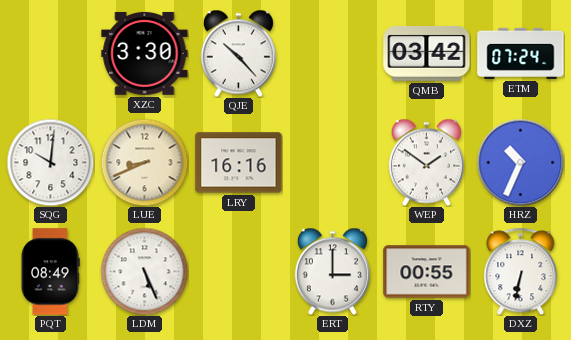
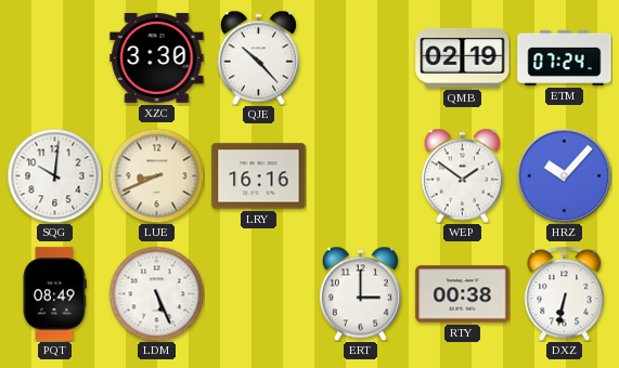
QMB: 03:42 -> 02:19
HRZ: 10:34 -> 10:07
RTY: 00:55 -> 00:38
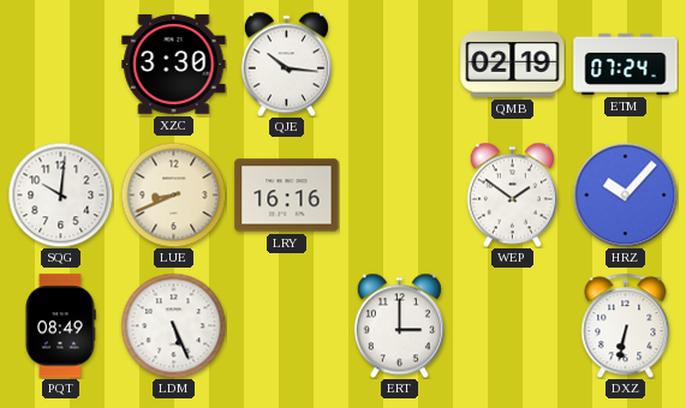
QJE: 10:23 -> 10:16
RTY: 00:38 -> none
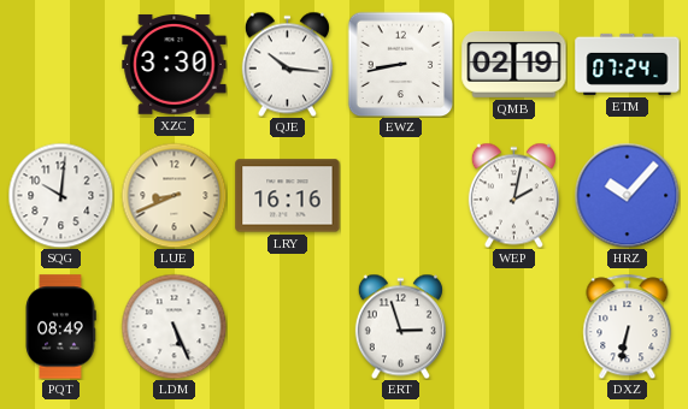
EWZ: none -> 8:43
WEP: 1:51 -> 2:02
ERT: 3:00 -> 2:57
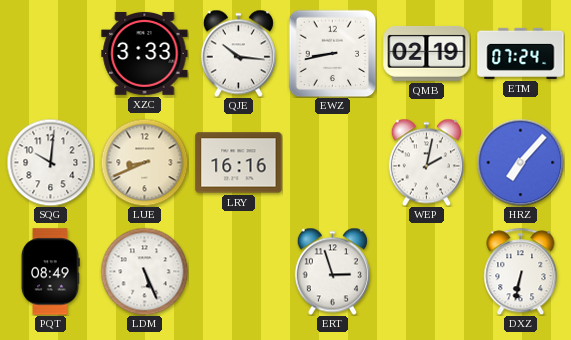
XZC: 3:30 -> 3:33
HRZ: 10:07 -> 7:07
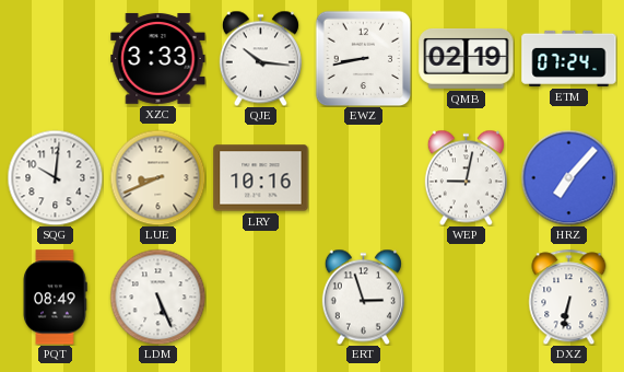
LRY: 16:16 -> 10:16
WEP: 2:02 -> 9:02
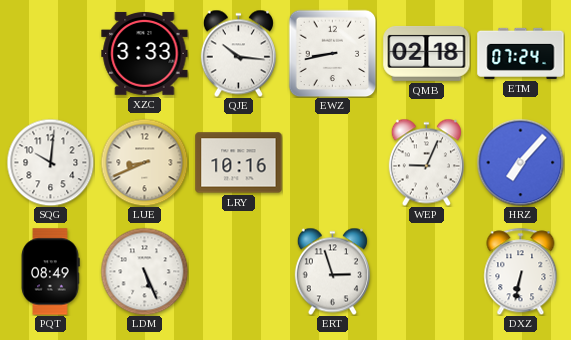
QMB: 02:19 -> 02:18
WEP: 9:02 -> 9:04
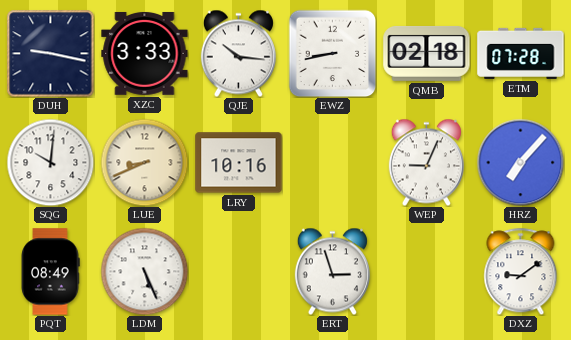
DUH: none -> 9:17
ETM: 07:24 -> 07:28
DXZ: 6:32 -> 9:09
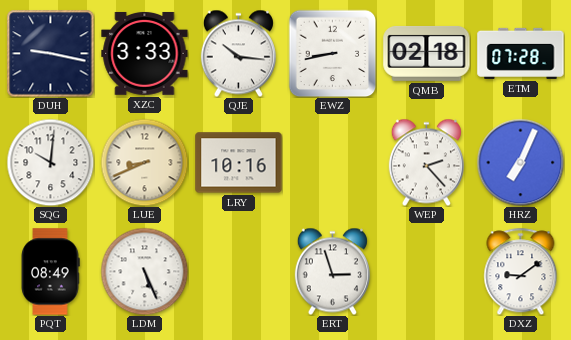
WEP: 9:04 -> 2:23
HRZ: 7:07 -> 7:04
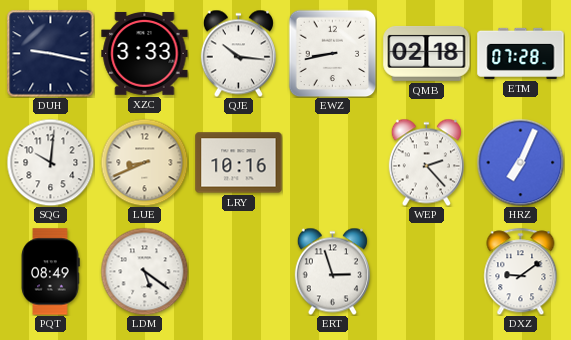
LDM: 5:26 -> 5:21
